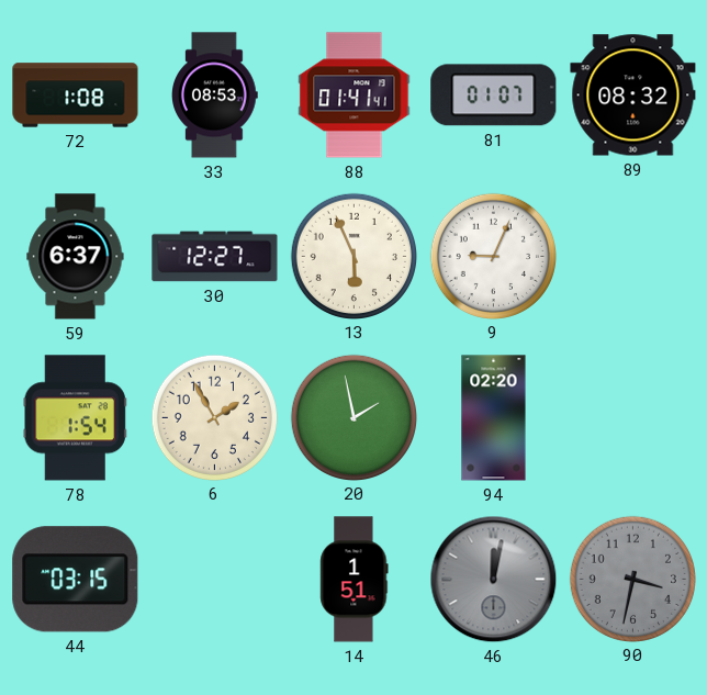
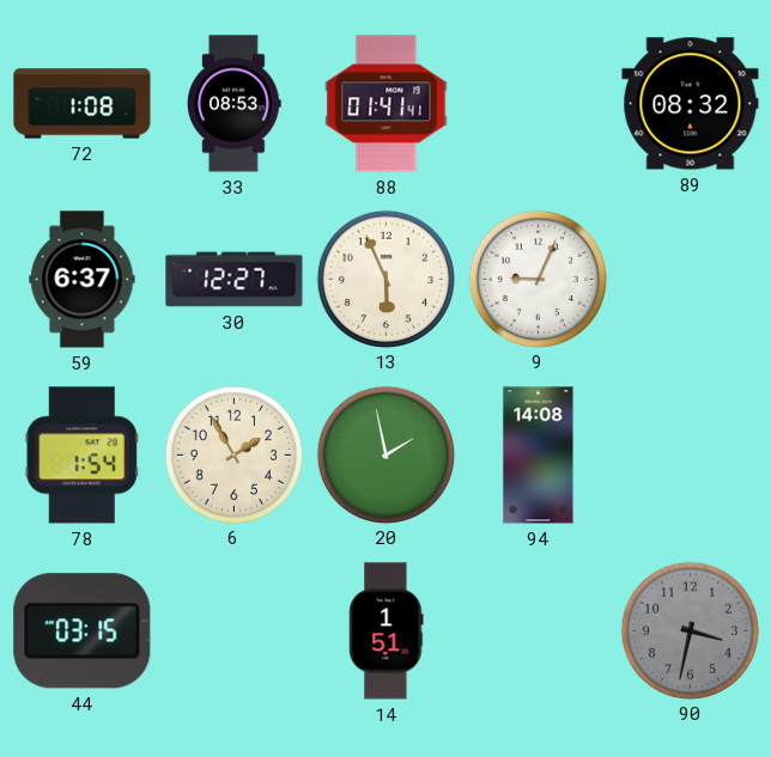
81: 01:07 -> none
94: 02:20 -> 14:08
46: 12:02 -> none
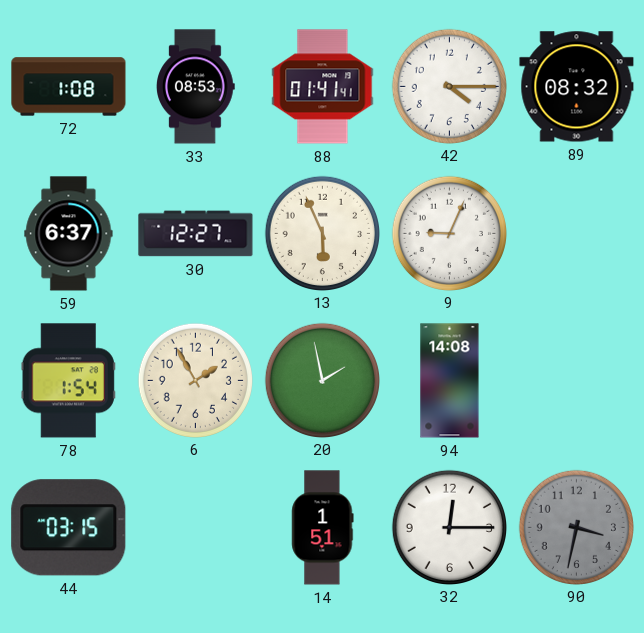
42: none -> 4:15
32: none -> 12:15
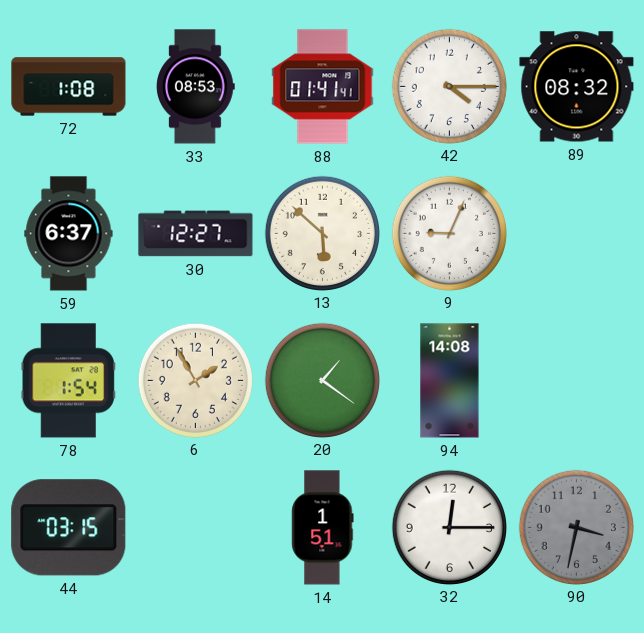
13: 5:56 -> 5:52
20: 1:58 -> 1:21
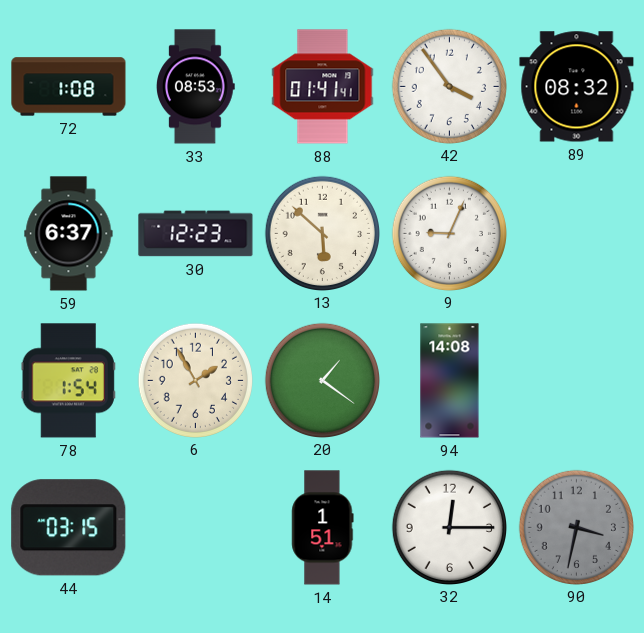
42: 4:15 -> 3:54
30: 12:27 -> 12:23
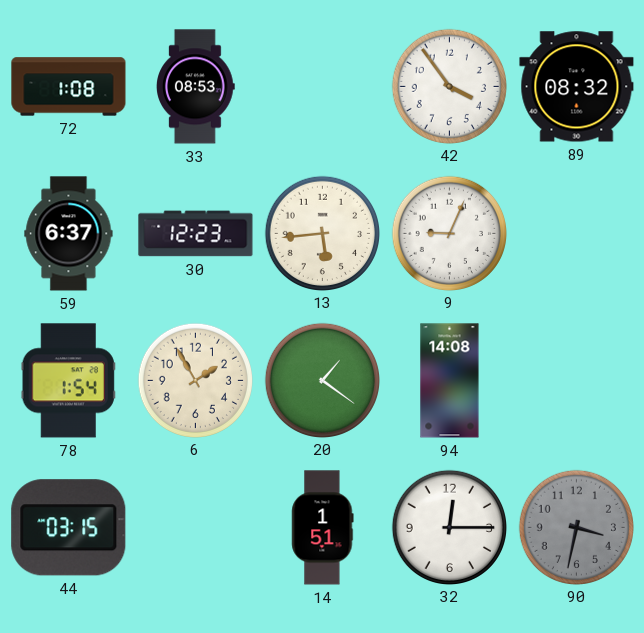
88: 01:41 -> none
13: 5:52 -> 5:44
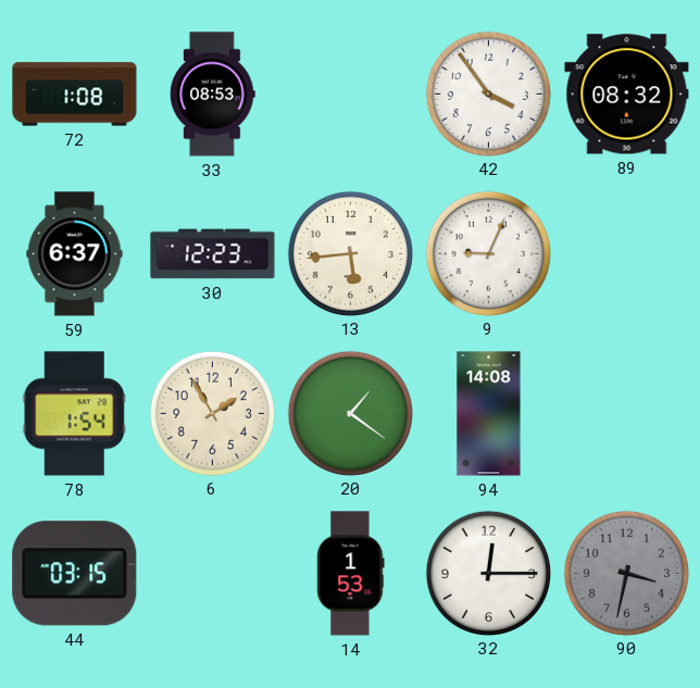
14: 1:51 -> 1:53
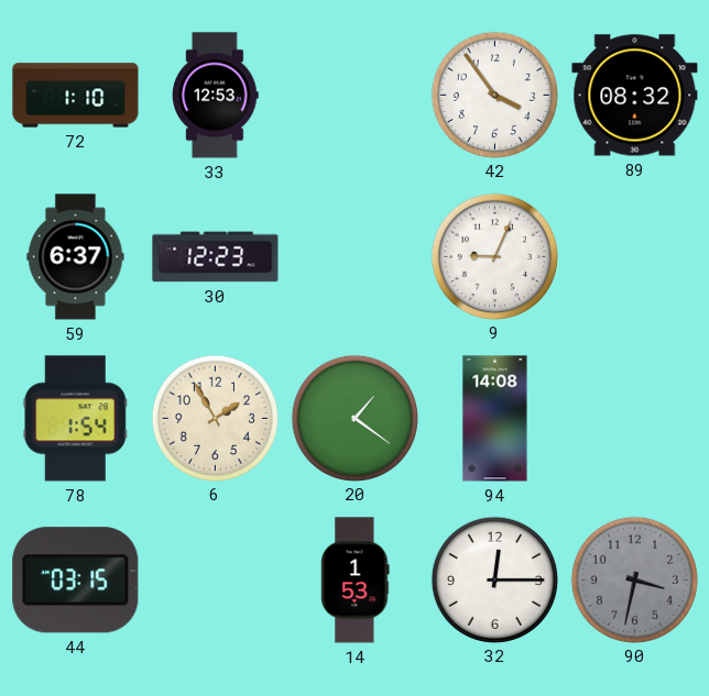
72: 1:08 -> 1:10
33: 08:53 -> 12:53
13: 5:44 -> none
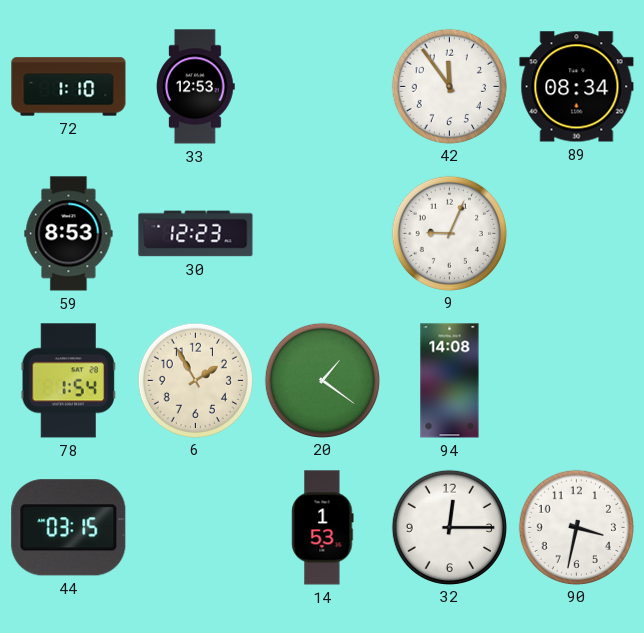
42: 3:54 -> 11:54
89: 08:32 -> 08:34
59: 6:37 -> 8:53
90 dial: grey -> white
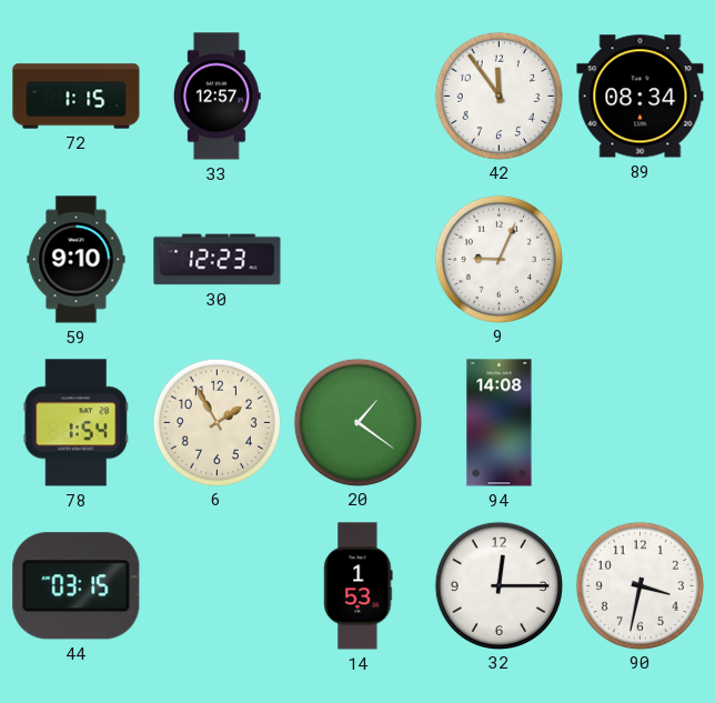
72: 1:10 -> 1:15
33: 12:53 -> 12:57
59: 8:53 -> 9:10
